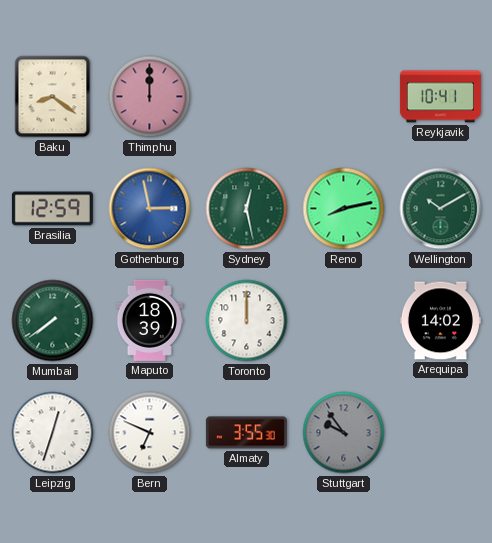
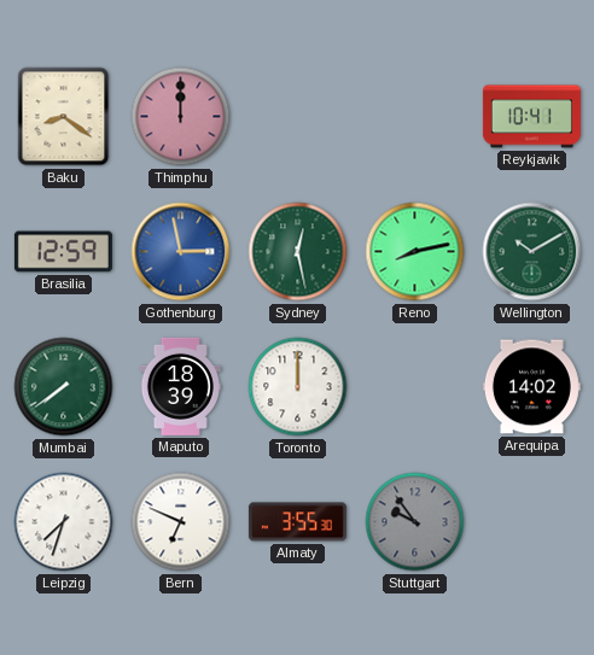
Leipzig: 12:33 -> 7:33
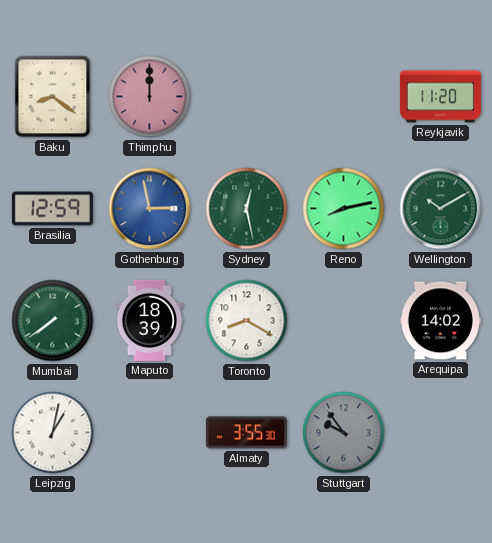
Reykjavik: 10:41 -> 11:20
Toronto: 12:00 -> 8:20
Leipzig: 7:33 -> 1:02
Bern: 6:49 -> none
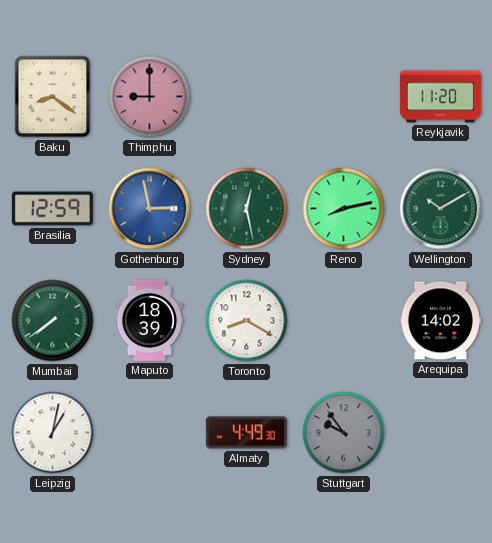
Thimphu: 12:00 -> 9:00
Almaty: 3:55 -> 4:49
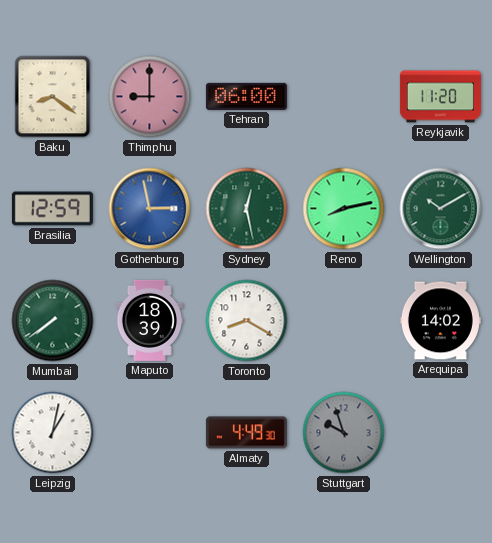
Tehran: none -> 06:00
Stuttgart: 9:54 -> 9:57
